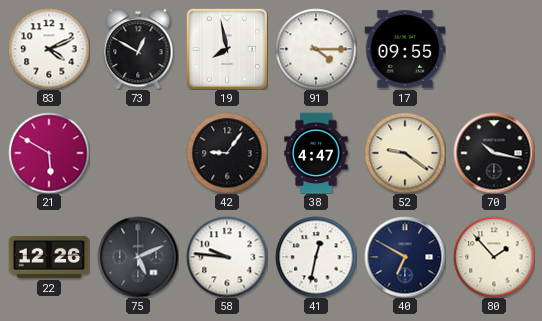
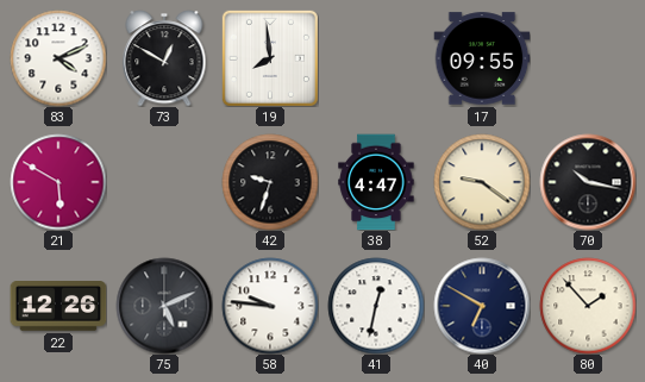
19: 7:58 -> 7:59
91: 4:15 -> none
42: 9:06 -> 9:33
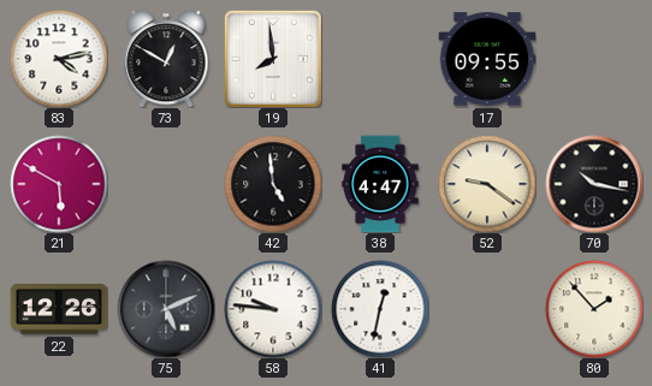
83: 4:11 -> 4:13
42: 9:33 -> 4:59
40: 6:50 -> none
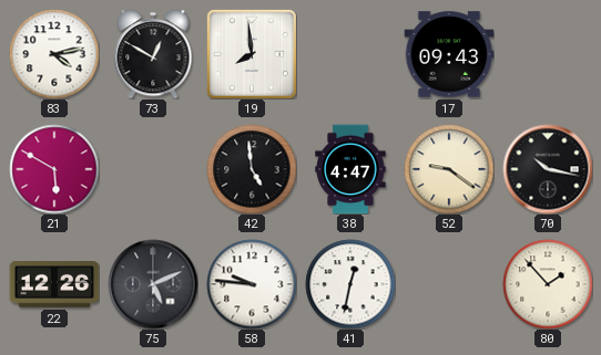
17: 09:55 -> 09:43
